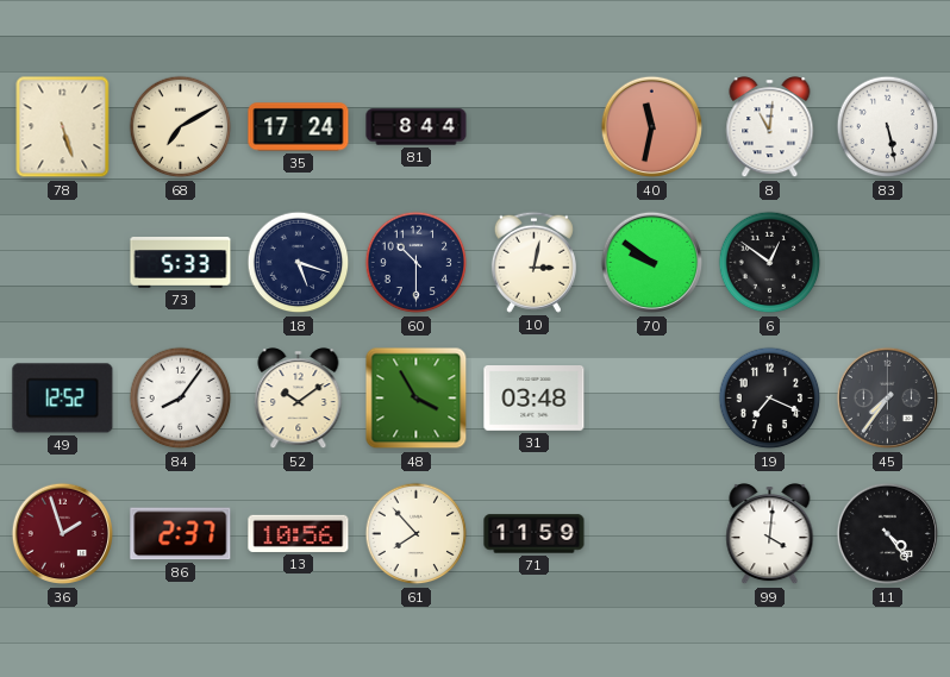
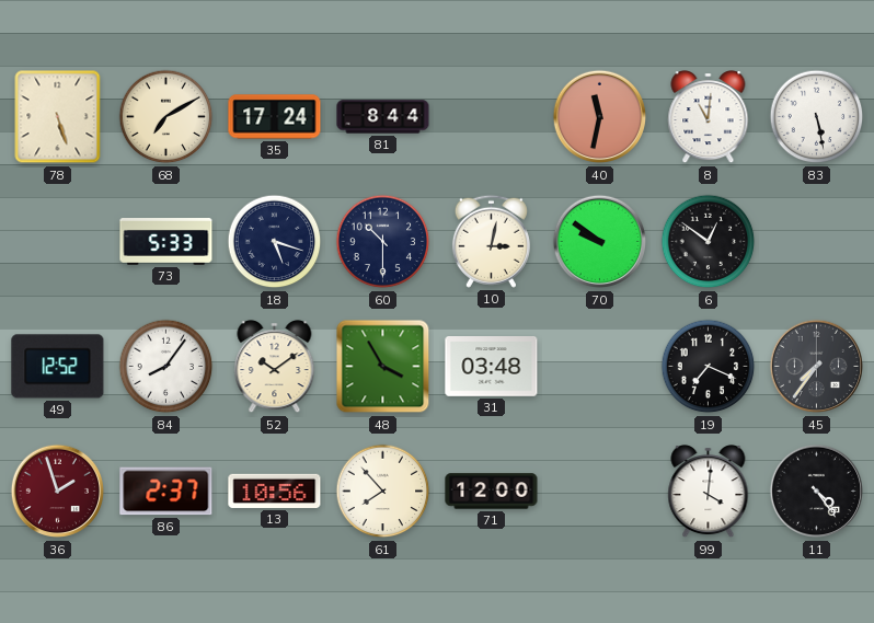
71: 11:59 -> 12:00
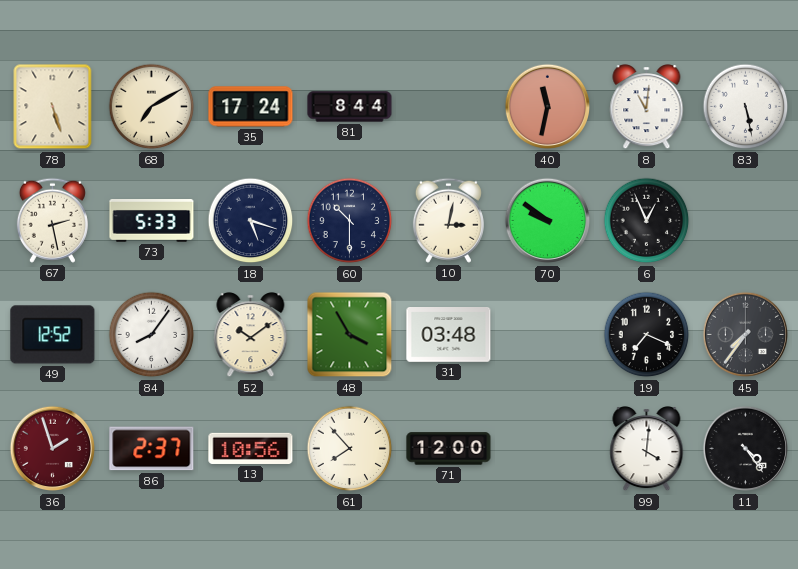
67: none -> 2:28
6: 12:51 -> 12:56
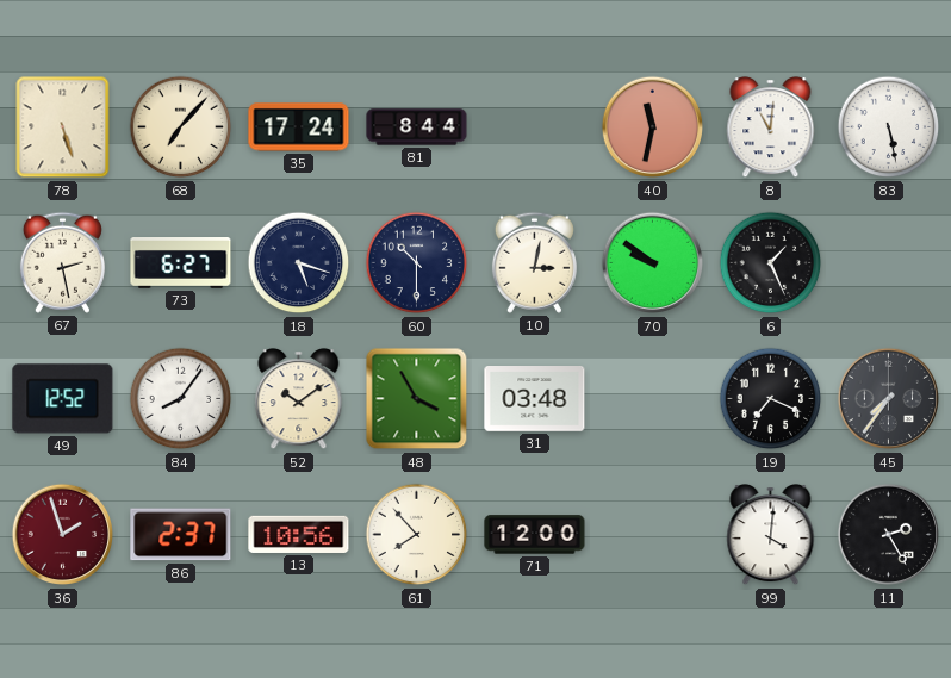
68: 7:10 -> 7:07
73: 5:33 -> 6:27
6: 12:56 -> 1:26
11: 4:24 -> 2:25
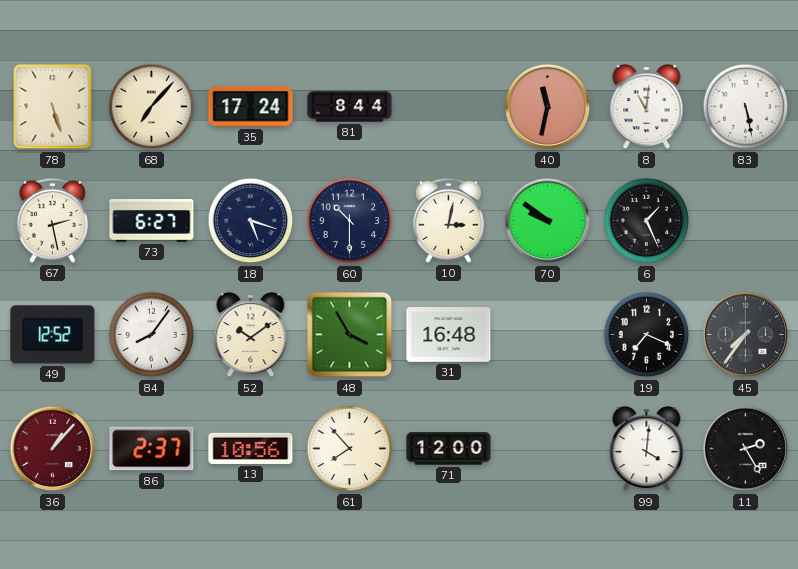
31: 03:48 -> 16:48
36: 1:57 -> 1:07
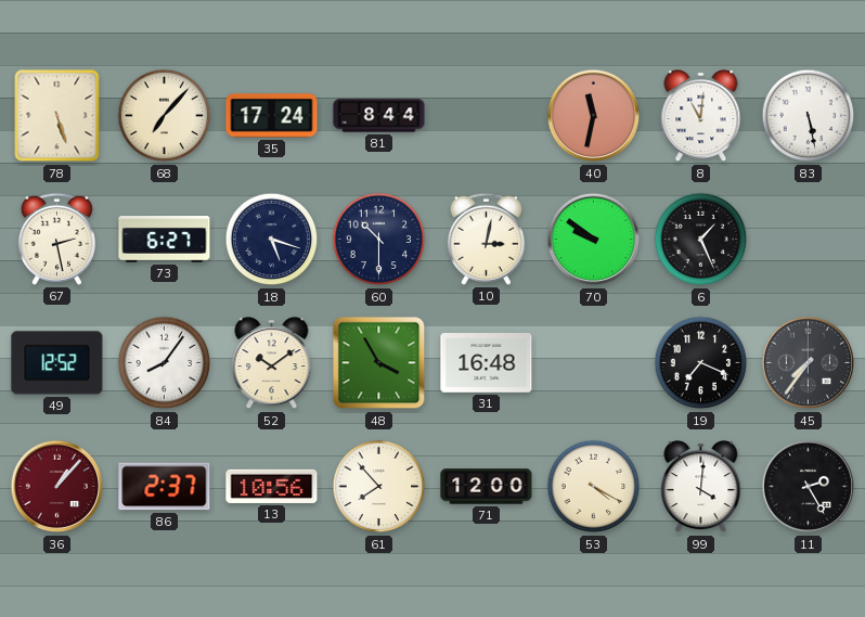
53: none -> 4:20
